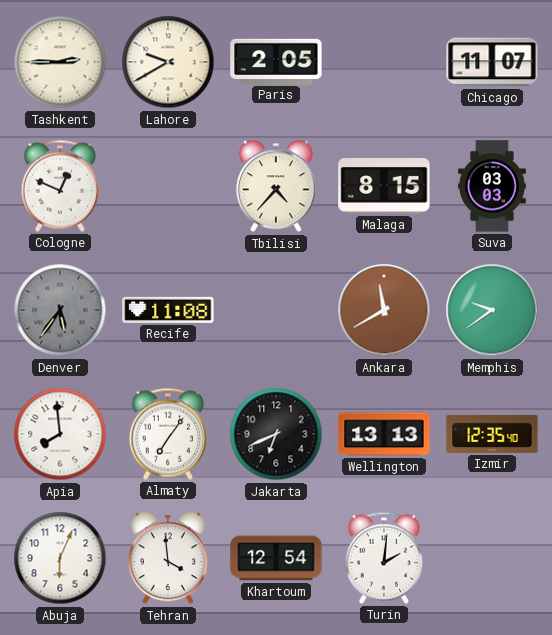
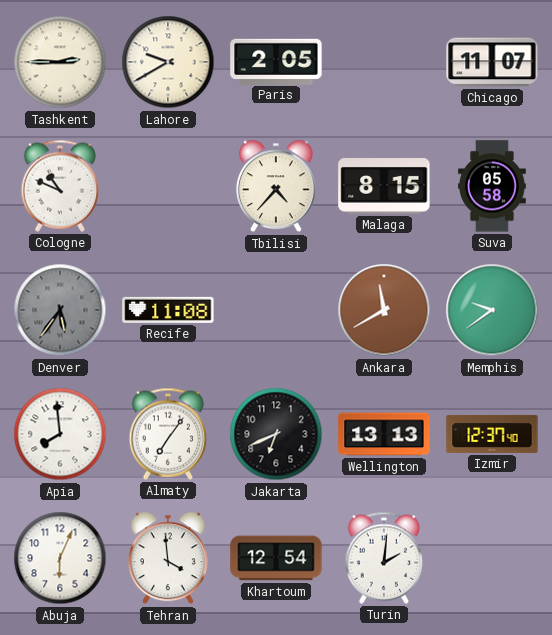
Cologne: 12:49 -> 10:49
Suva: 03:03 -> 05:58
Izmir: 12:35 -> 12:37
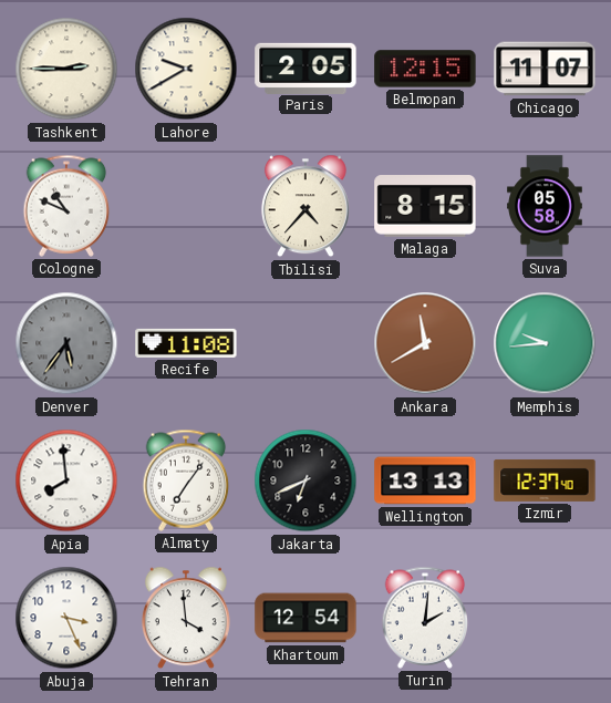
Belmopan: none -> 12:15
Memphis: 9:39 -> 9:44
Abuja: 6:04 -> 3:26
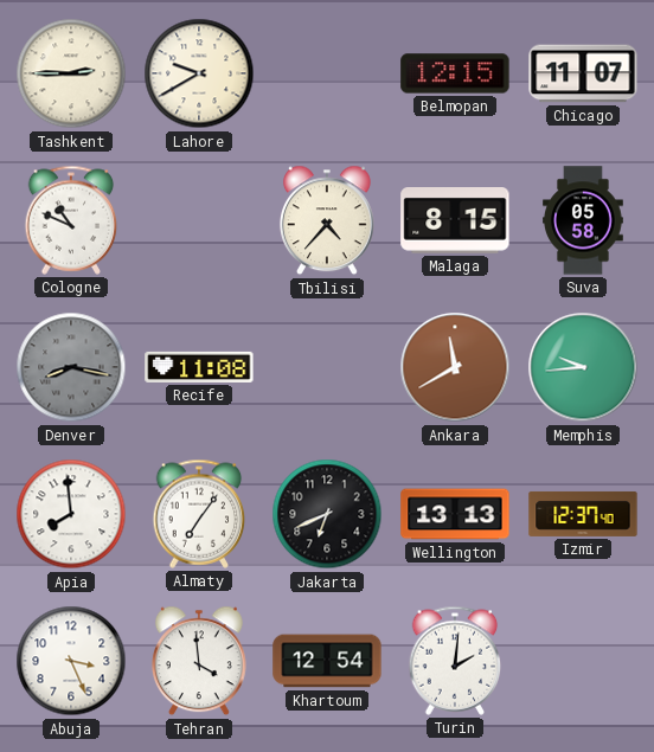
Paris: 2:05 -> none
Denver: 5:36 -> 8:17
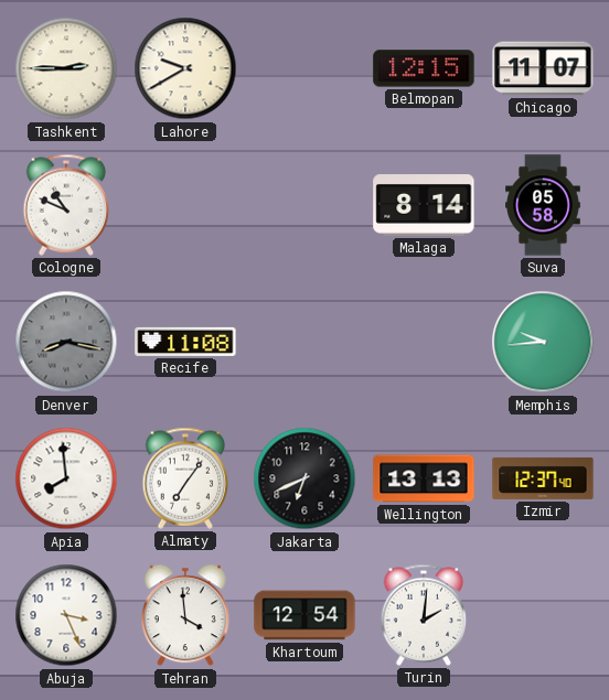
Tbilisi: 4:37 -> none
Malaga: 8:15 -> 8:14
Ankara: 11:40 -> none
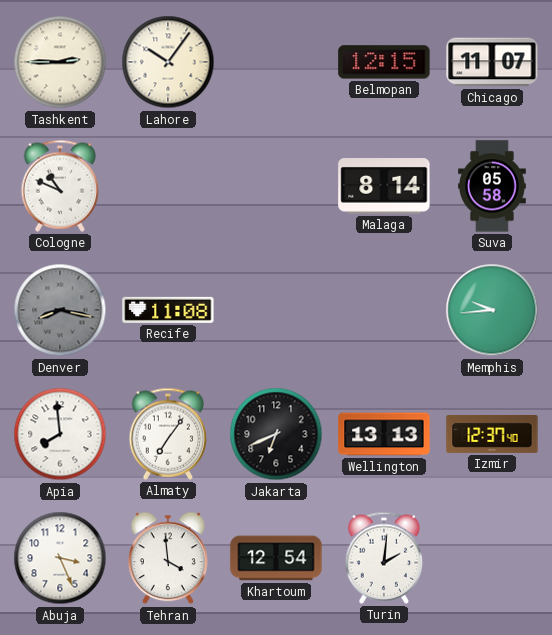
Lahore: 9:40 -> 10:06
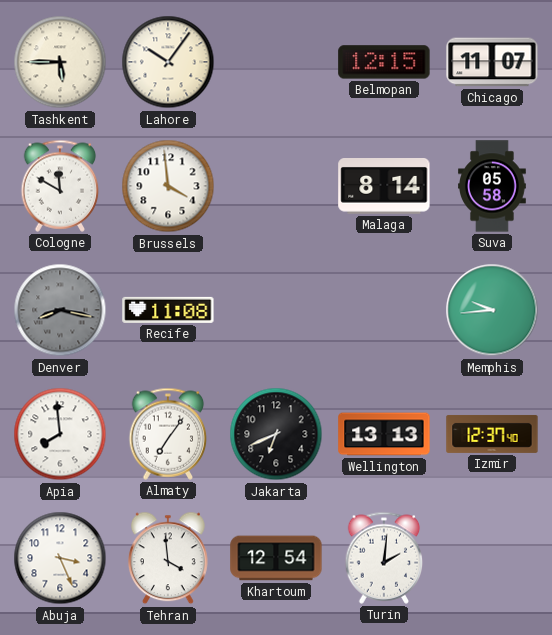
Tashkent: 2:45 -> 5:45
Cologne: 10:49 -> 11:50
Brussels: none -> 3:59
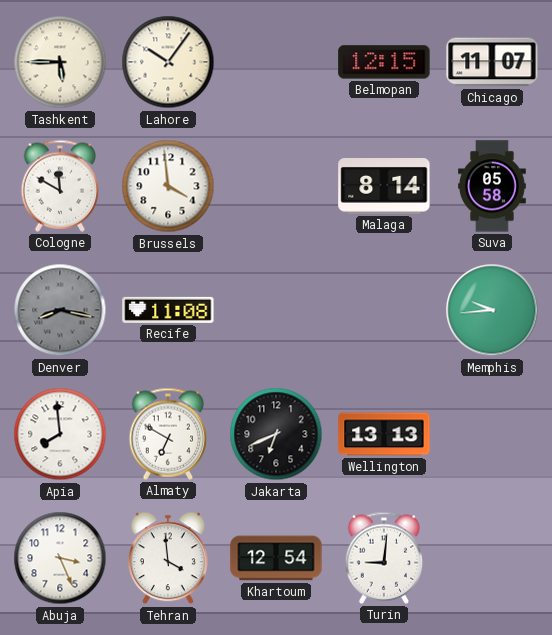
Almaty: 7:06 -> 6:50
Izmir: 12:37 -> none
Turin: 2:01 -> 9:01
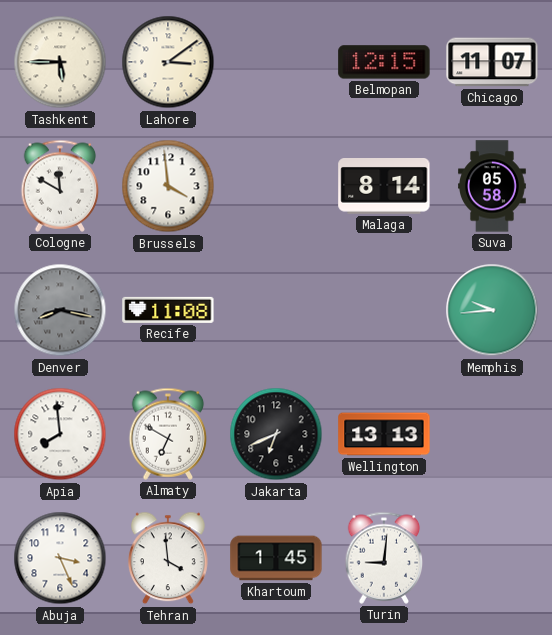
Lahore: 10:06 -> 3:09
Khartoum: 12:54 -> 1:45
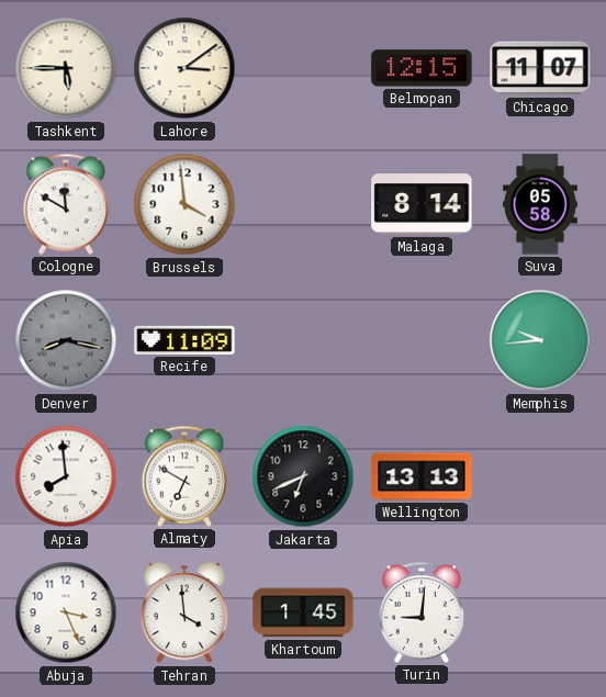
Recife: 11:08 -> 11:09
